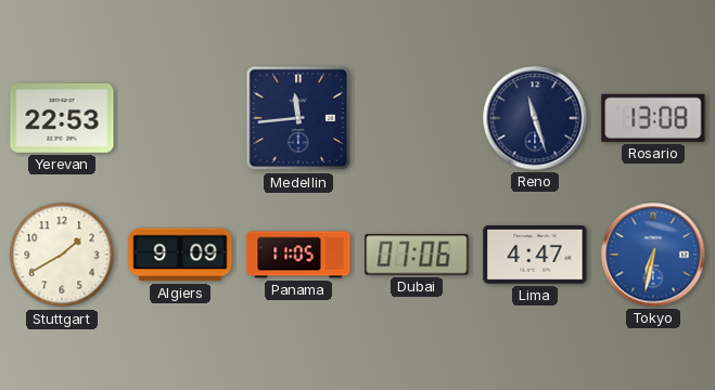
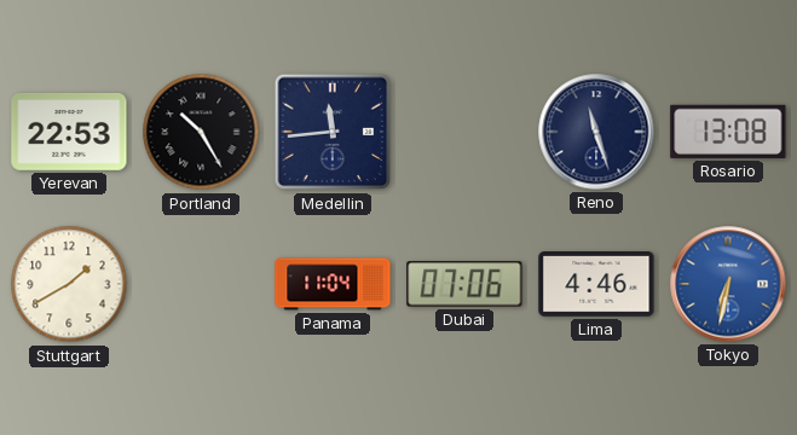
Portland: none -> 10:25
Algiers: 9:09 -> none
Panama: 11:05 -> 11:04
Lima: 4:47 -> 4:46
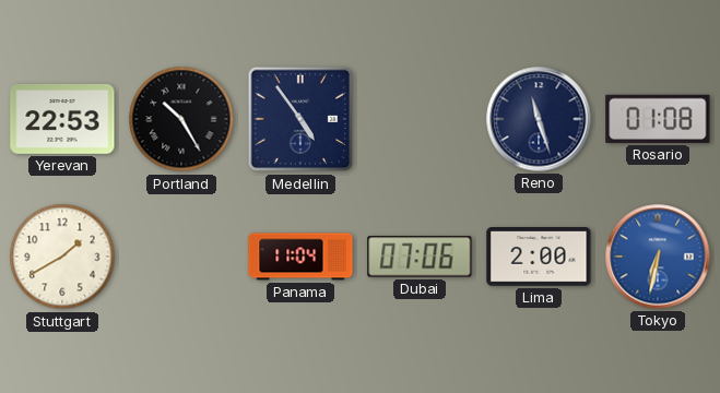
Medellin: 11:44 -> 4:54
Rosario: 13:08 -> 01:08
Lima: 4:46 -> 2:00
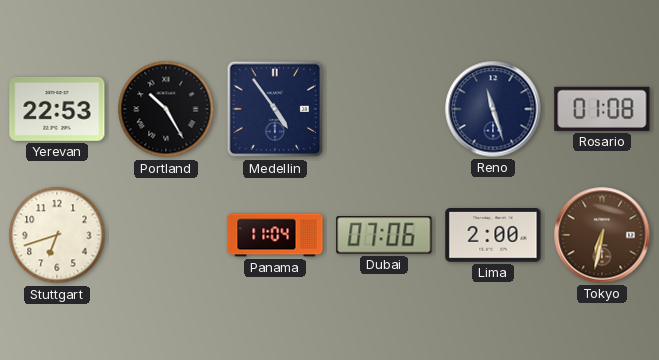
Stuttgart: 1:40 -> 6:42
Tokyo dial: blue -> brown
